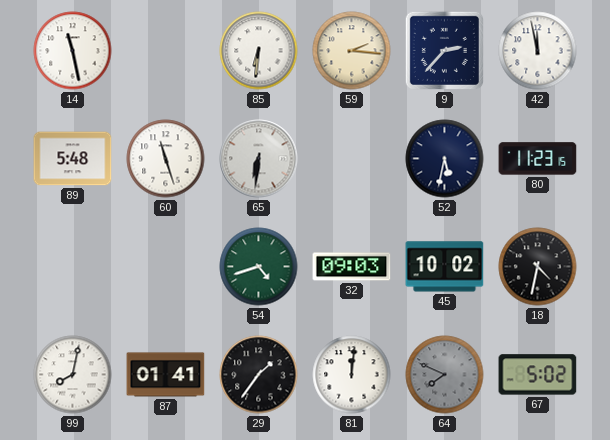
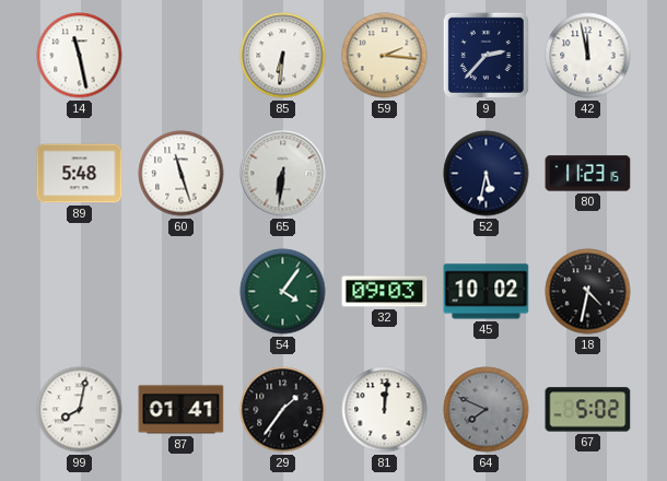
54: 4:42 -> 4:06
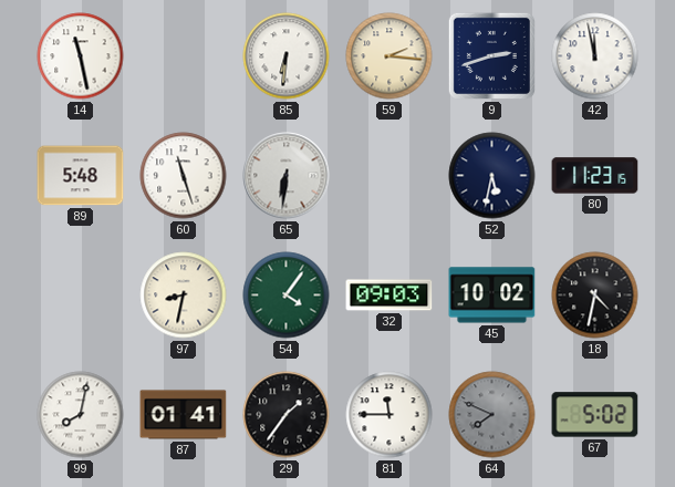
9: 2:37 -> 2:42
97: none -> 8:32
81: 12:01 -> 11:45
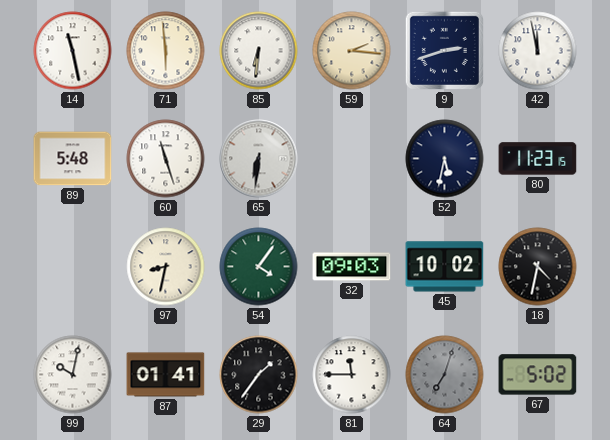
71: none -> 5:59
99: 8:02 -> 10:02
64: 7:49 -> 7:03
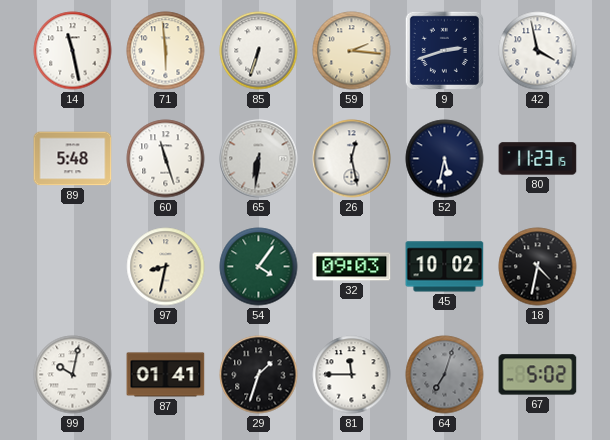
85: 6:31 -> 6:33
42: 11:58 -> 3:58
26: none -> 12:28
29: 1:36 -> 1:33
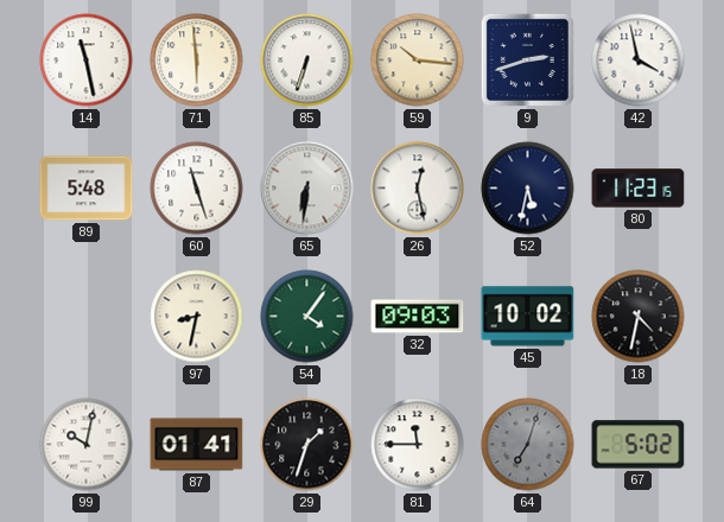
59: 2:16 -> 10:16
